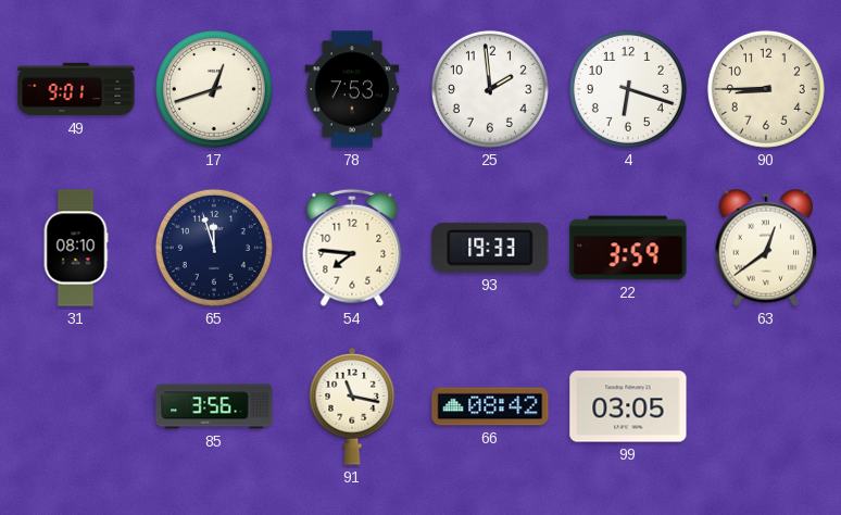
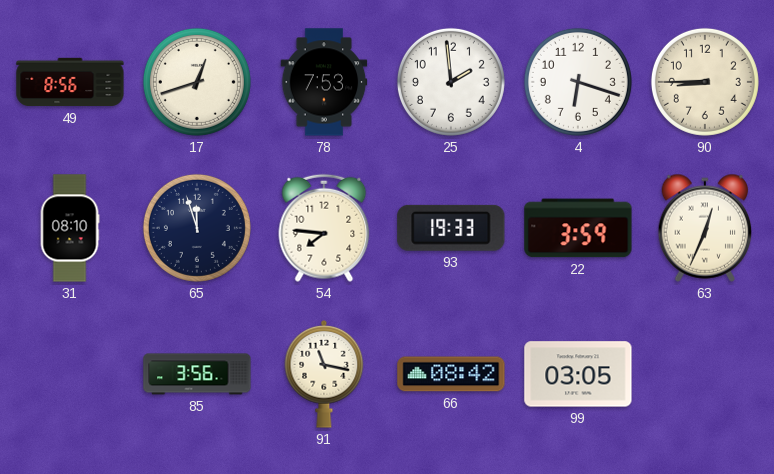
49: 9:01 -> 8:56
63: 12:39 -> 12:34
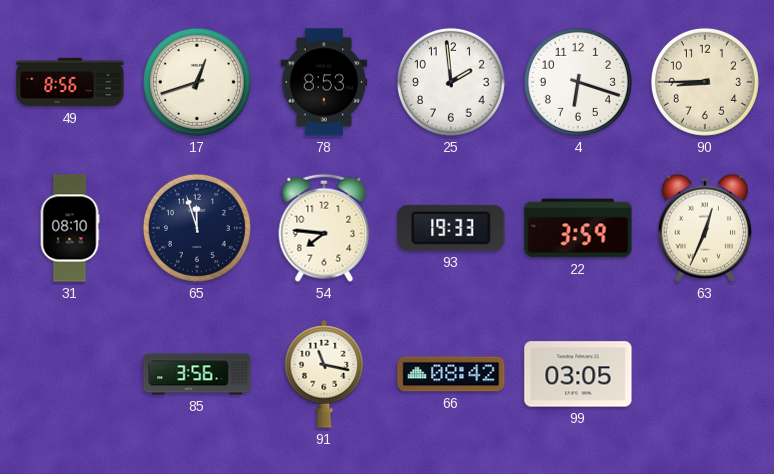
78: 7:53 -> 8:53
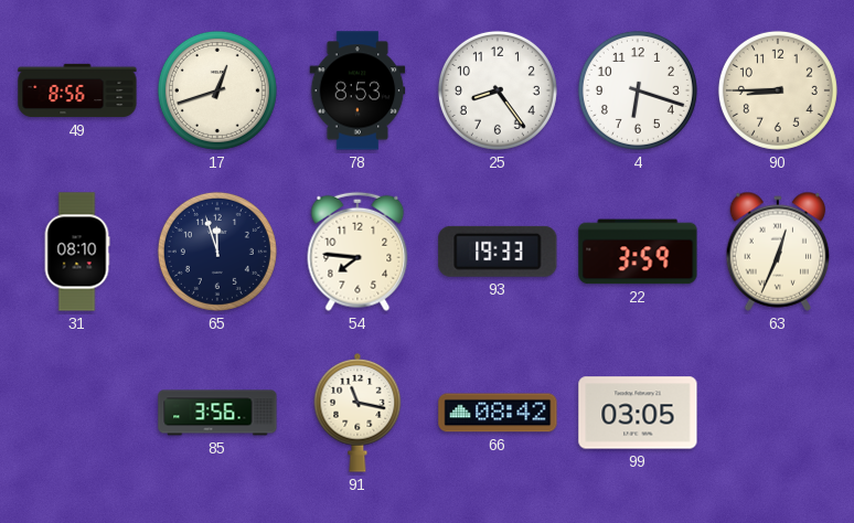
25: 1:59 -> 8:24
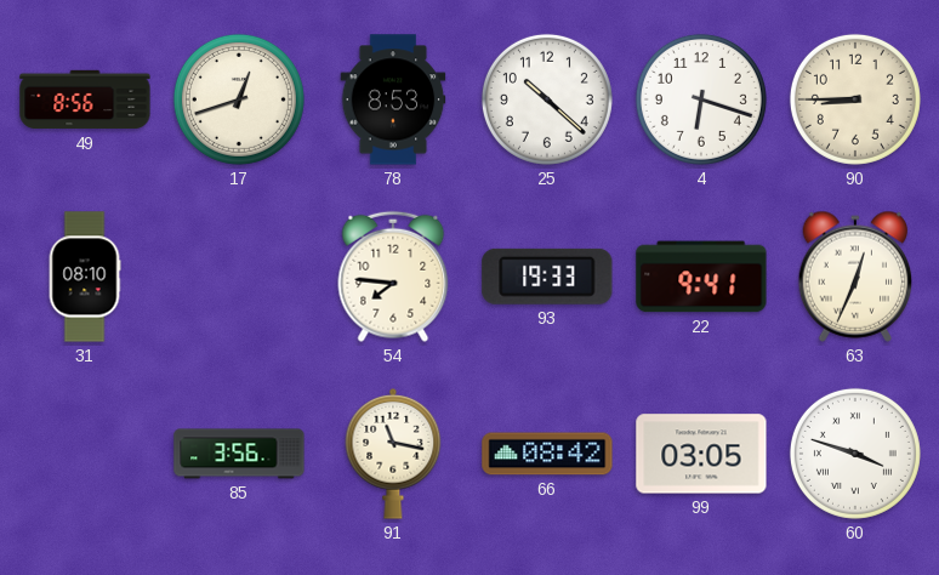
25: 8:24 -> 10:22
65: 11:57 -> none
22: 3:59 -> 9:41
60: none -> 3:48
